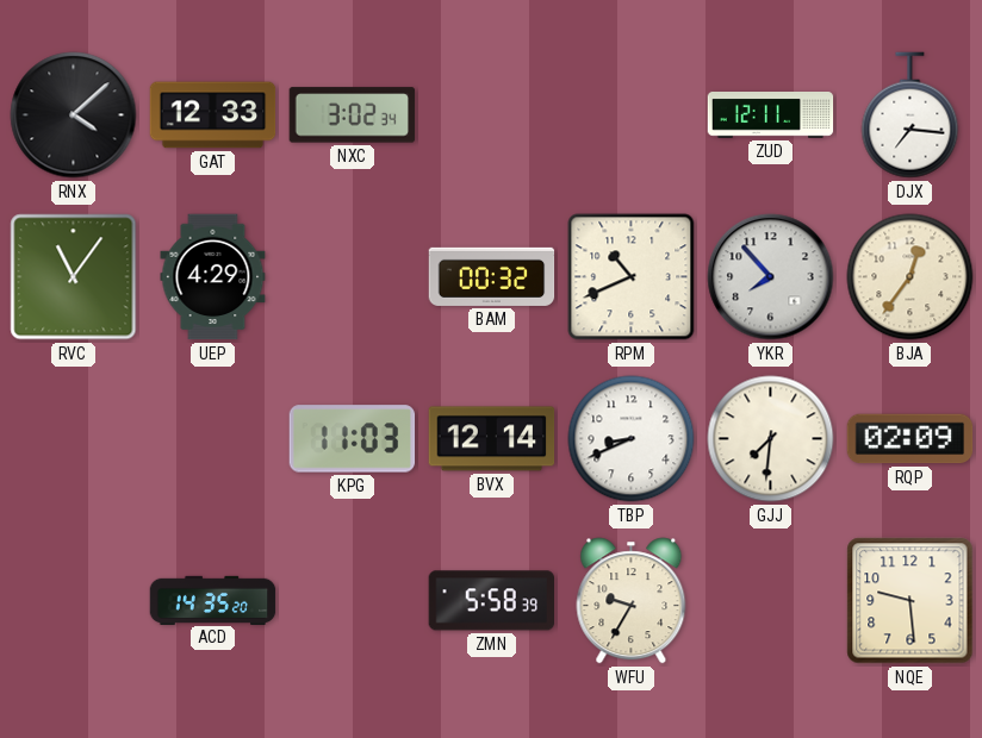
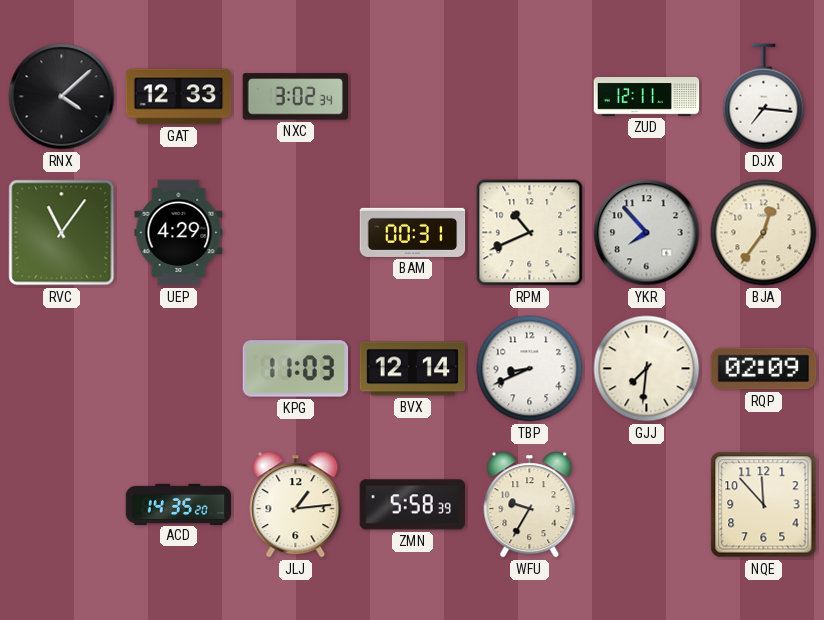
BAM: 00:32 -> 00:31
JLJ: none -> 1:14
NQE: 9:29 -> 11:53
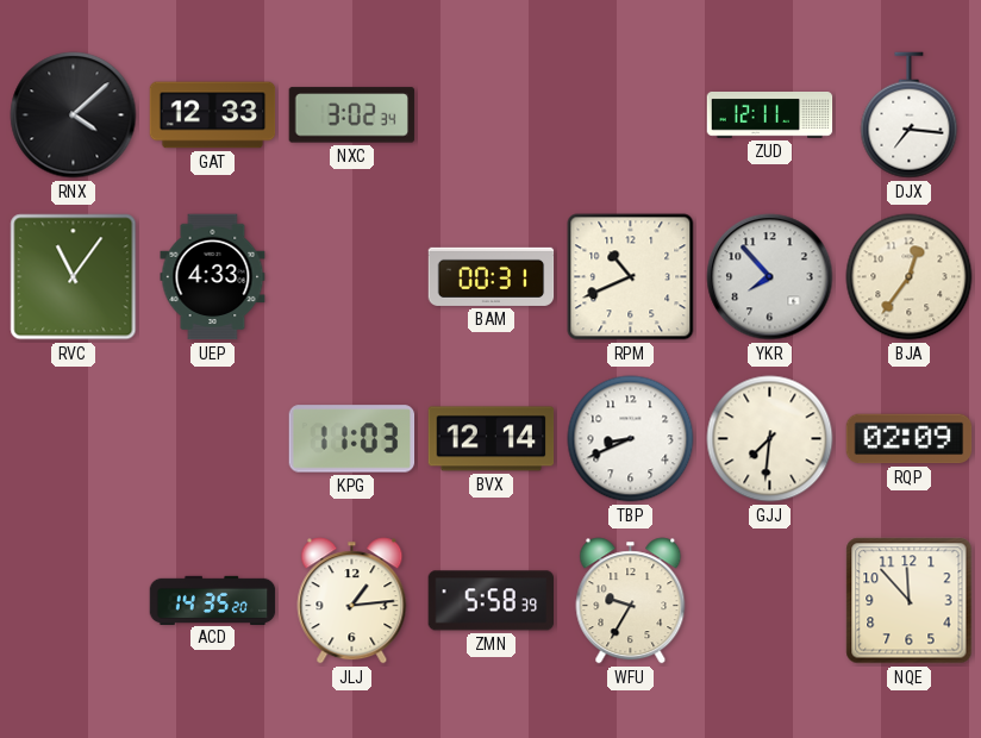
UEP: 4:29 -> 4:33
